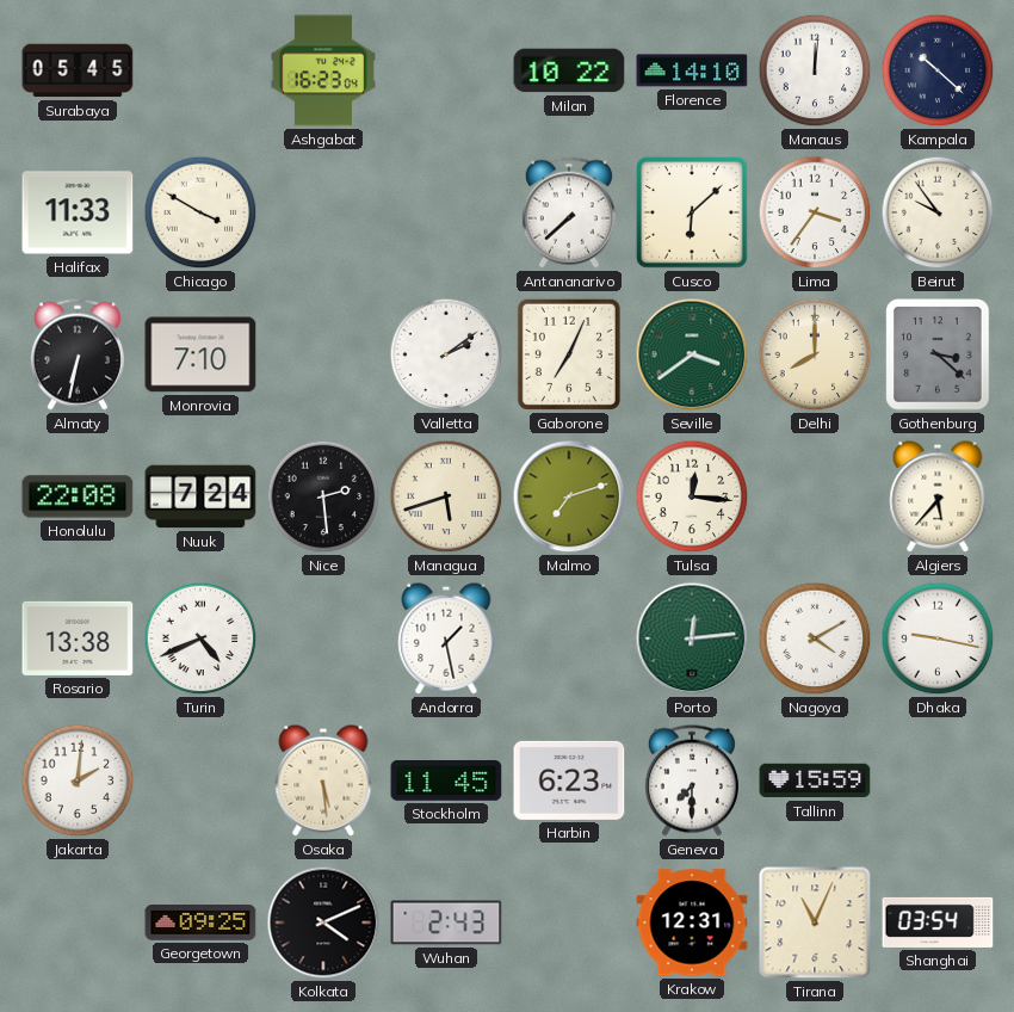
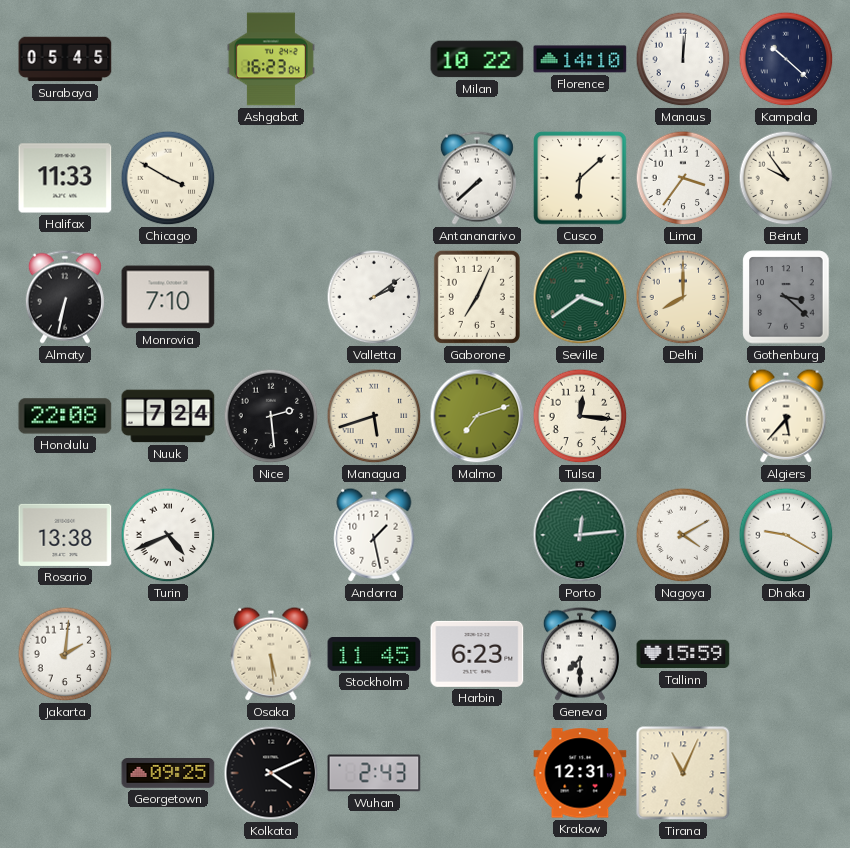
Dhaka: 9:17 -> 9:20
Shanghai: 03:54 -> none
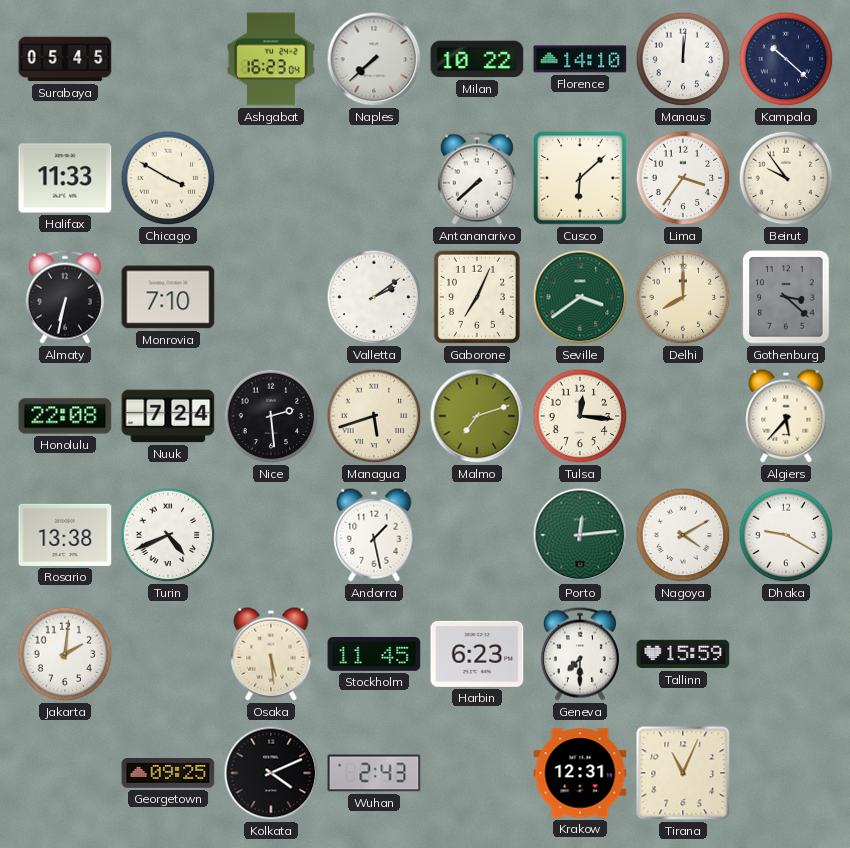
Naples: none -> 7:38
